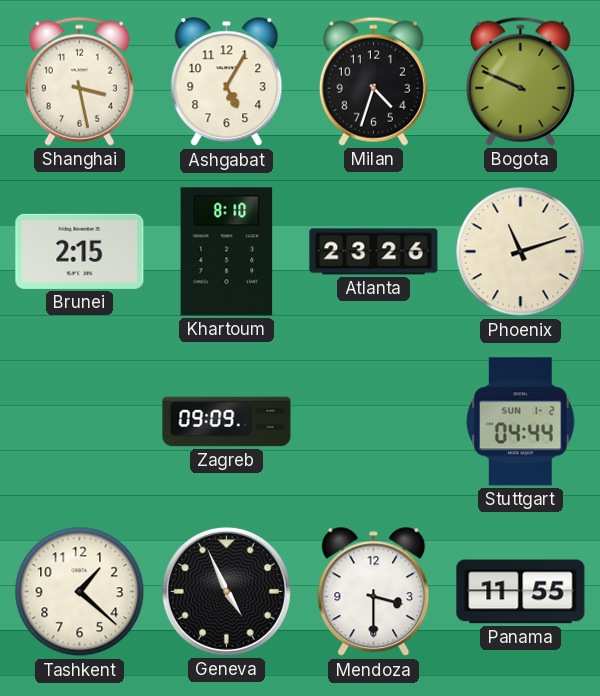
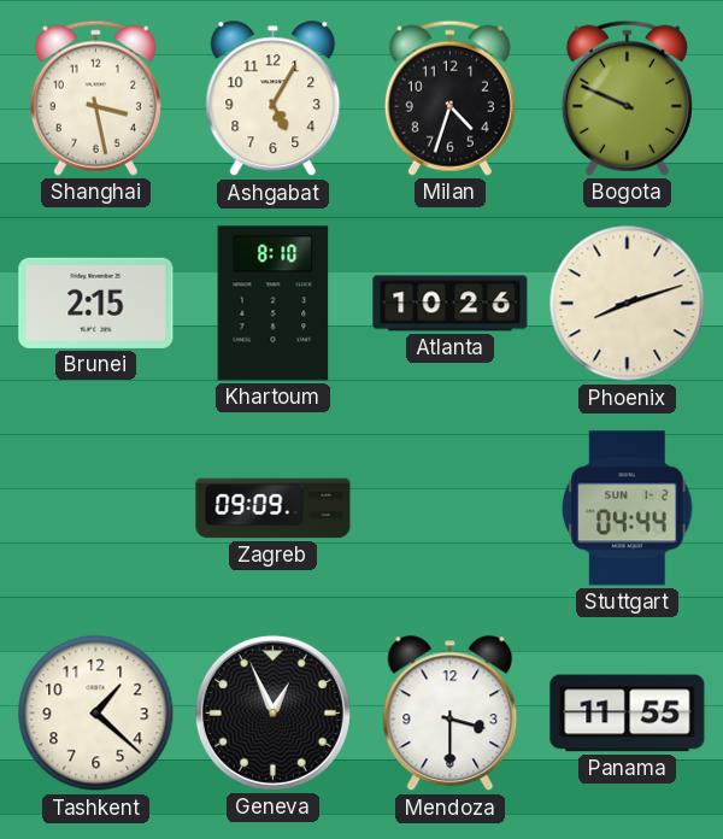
Atlanta: 23:26 -> 10:26
Phoenix: 11:12 -> 8:12
Geneva: 4:56 -> 12:56
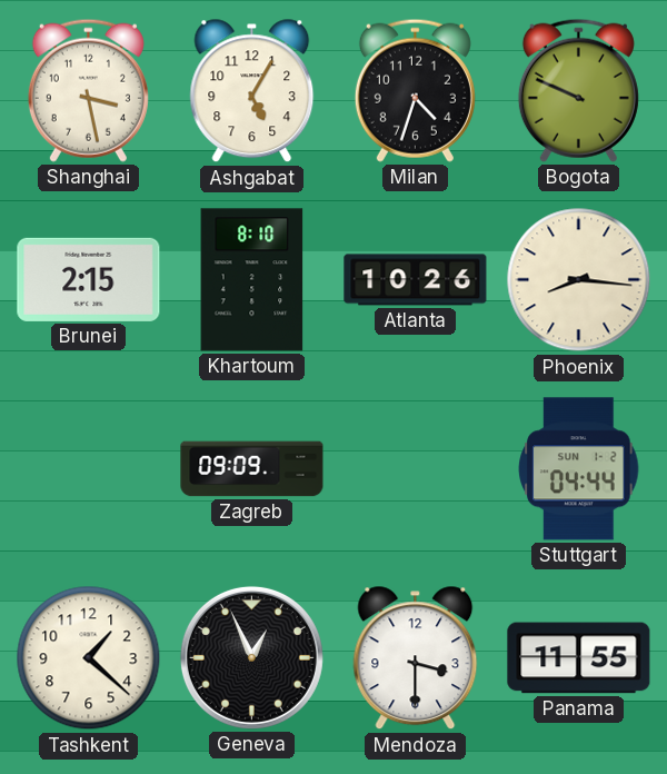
Phoenix: 8:12 -> 8:16
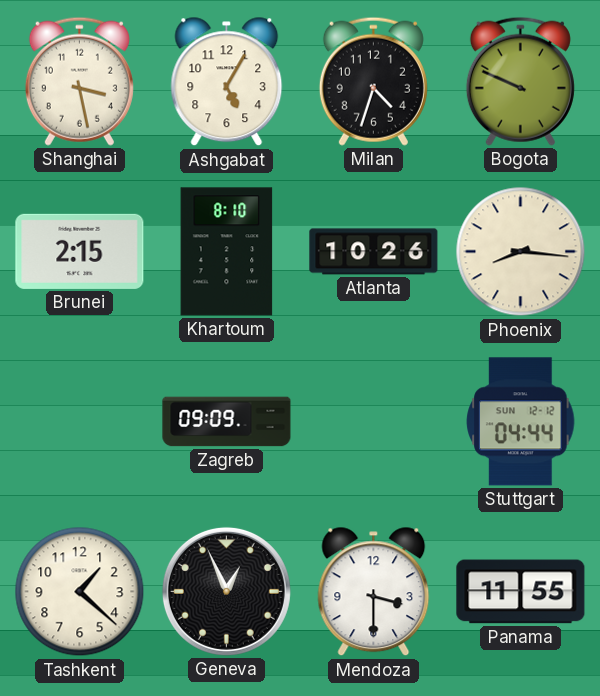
Stuttgart date: SUN 1-2 -> SUN 12-12
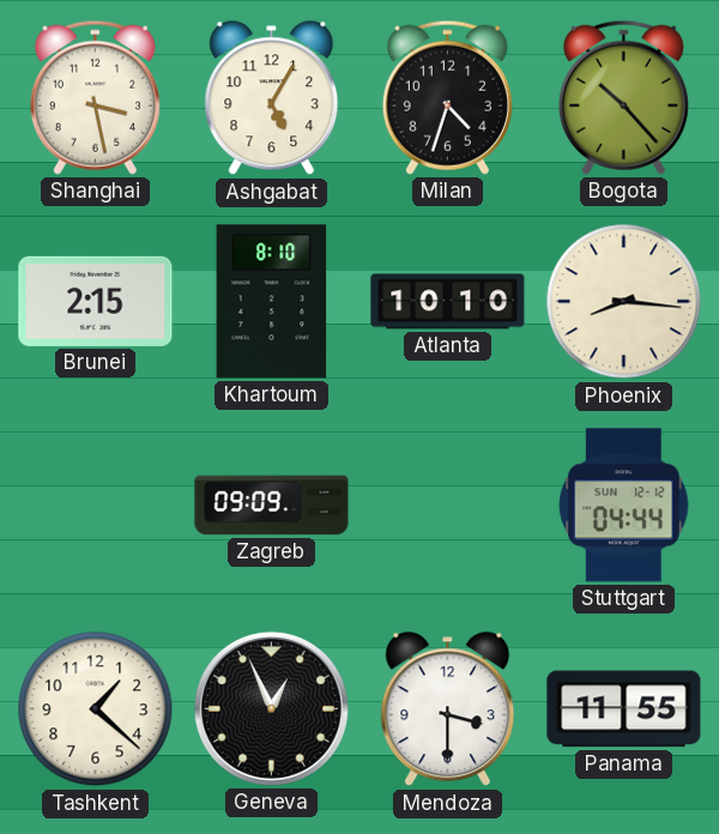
Bogota: 9:49 -> 10:23
Atlanta: 10:26 -> 10:10
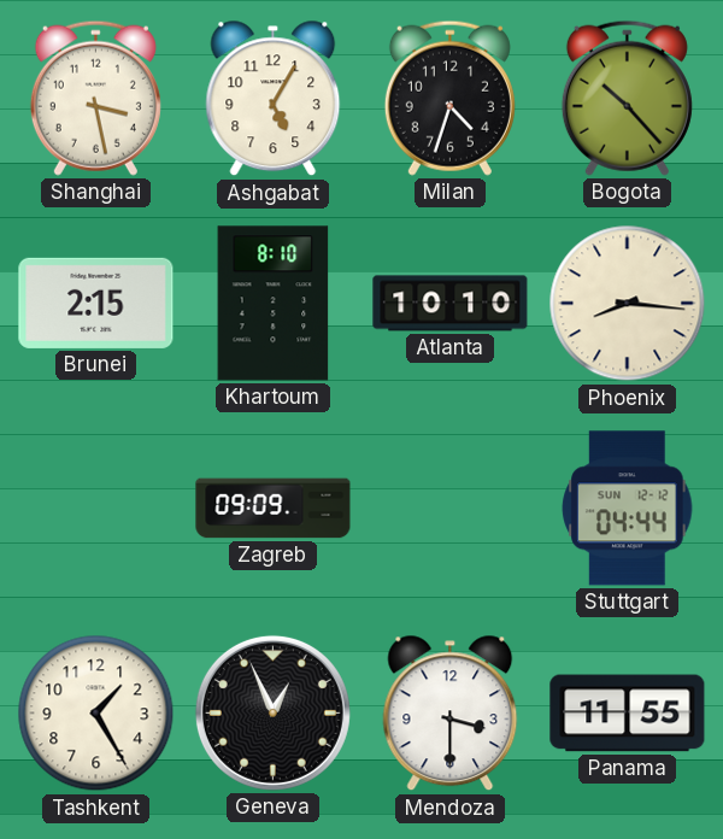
Tashkent: 1:22 -> 1:25
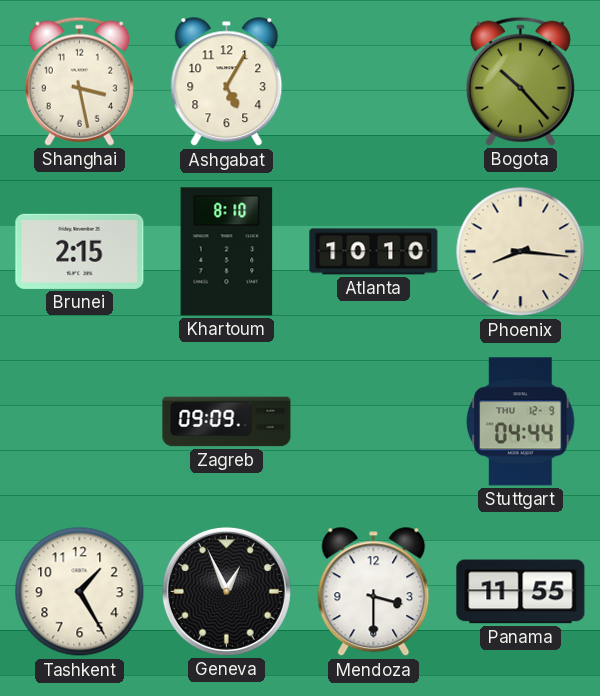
Milan: 4:33 -> none
Stuttgart date: SUN 12-12 -> THU 12-9
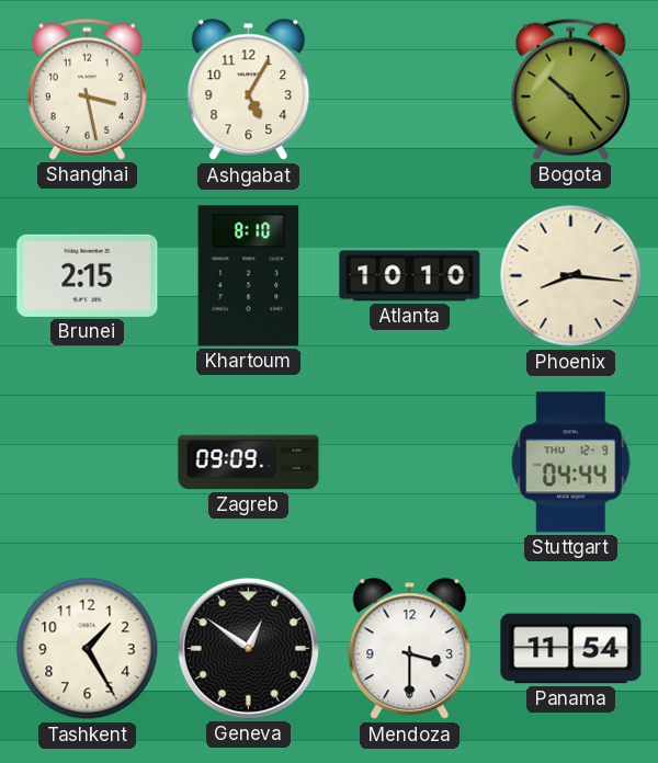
Geneva: 12:56 -> 12:51
Panama: 11:55 -> 11:54
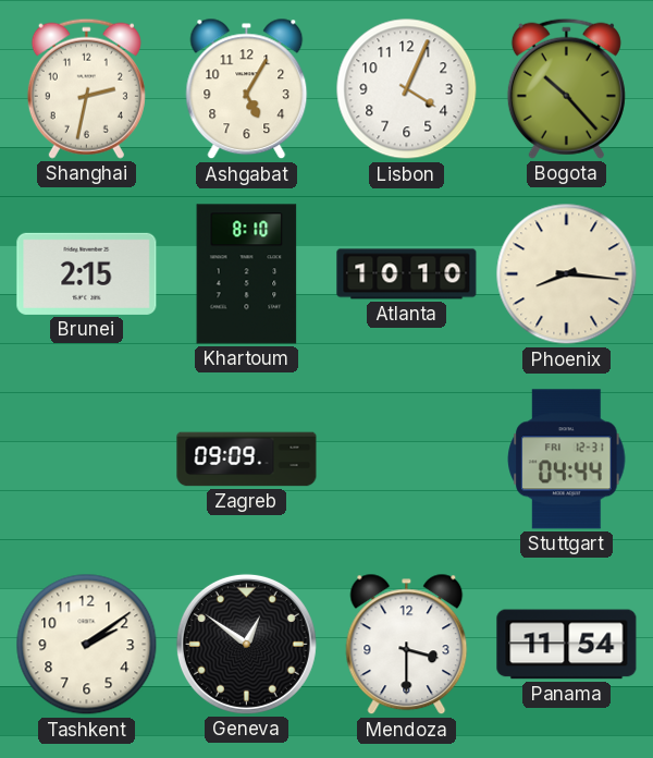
Shanghai: 3:28 -> 2:32
Lisbon: none -> 4:04
Stuttgart date: THU 12-9 -> FRI 12-31
Tashkent: 1:25 -> 2:09
